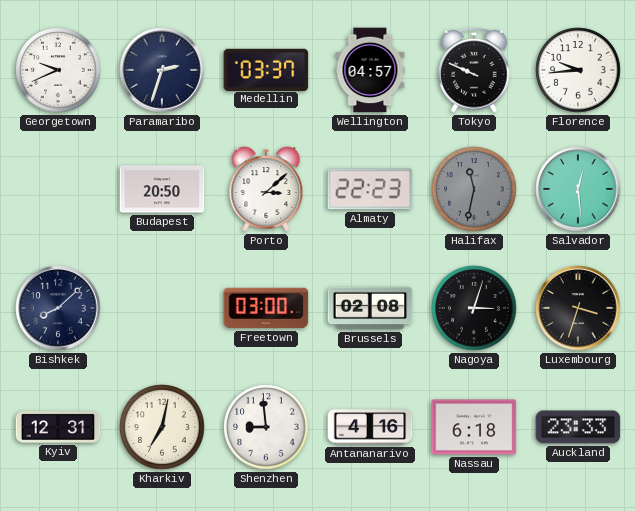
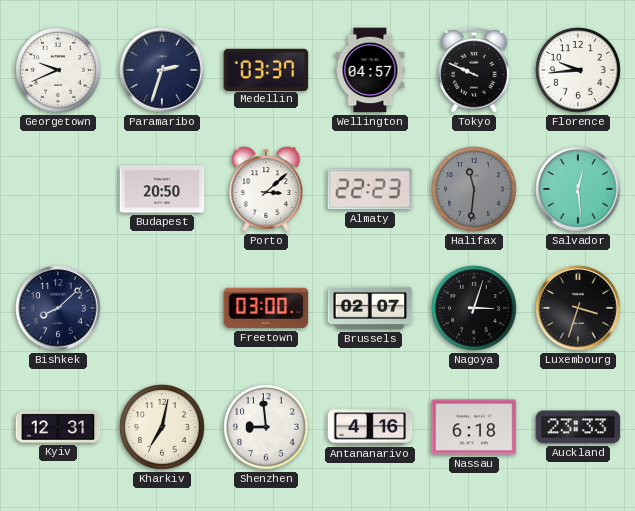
Halifax: 11:32 -> 11:31
Brussels: 02:08 -> 02:07
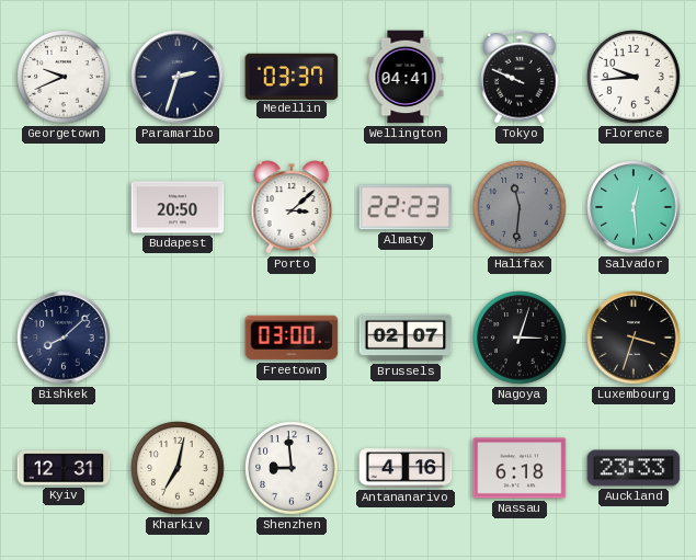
Wellington: 04:57 -> 04:41
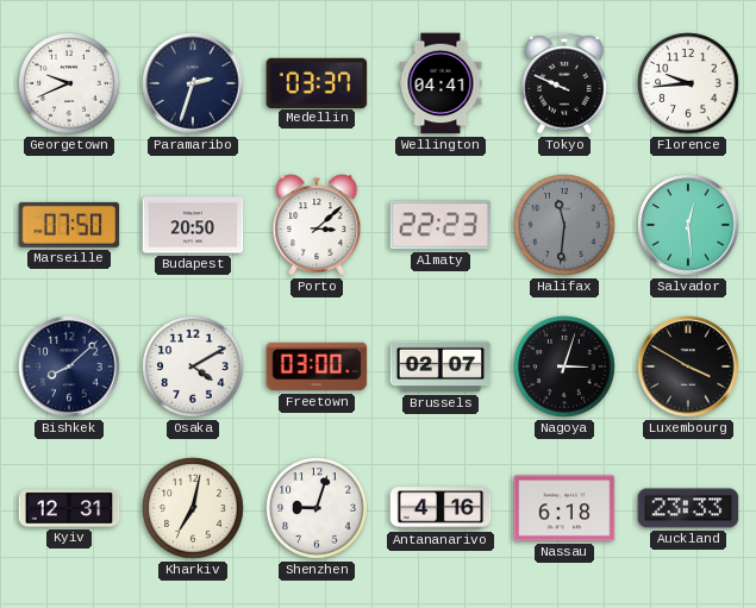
Marseille: none -> 07:50
Osaka: none -> 4:10
Luxembourg: 3:33 -> 3:50
Shenzhen: 8:59 -> 9:03
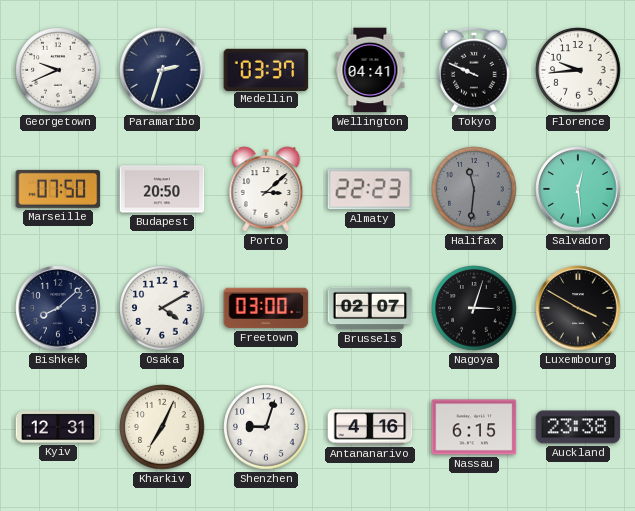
Kharkiv: 7:02 -> 7:04
Nassau: 6:18 -> 6:15
Auckland: 23:33 -> 23:38
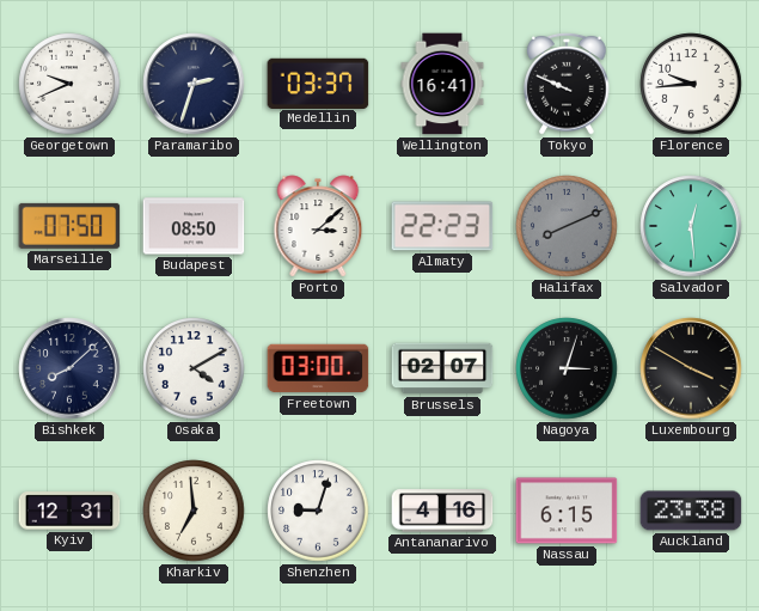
Wellington: 04:41 -> 16:41
Budapest: 20:50 -> 08:50
Halifax: 11:31 -> 8:11
Kharkiv: 7:04 -> 6:59
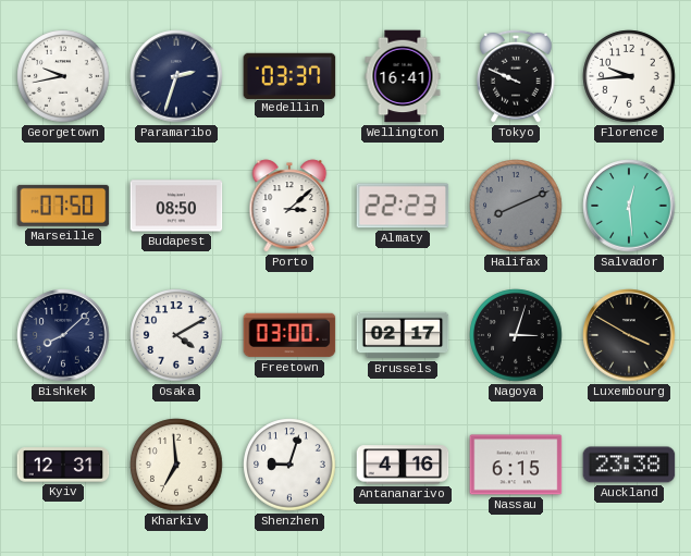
Georgetown: 9:41 -> 9:43
Brussels: 02:07 -> 02:17
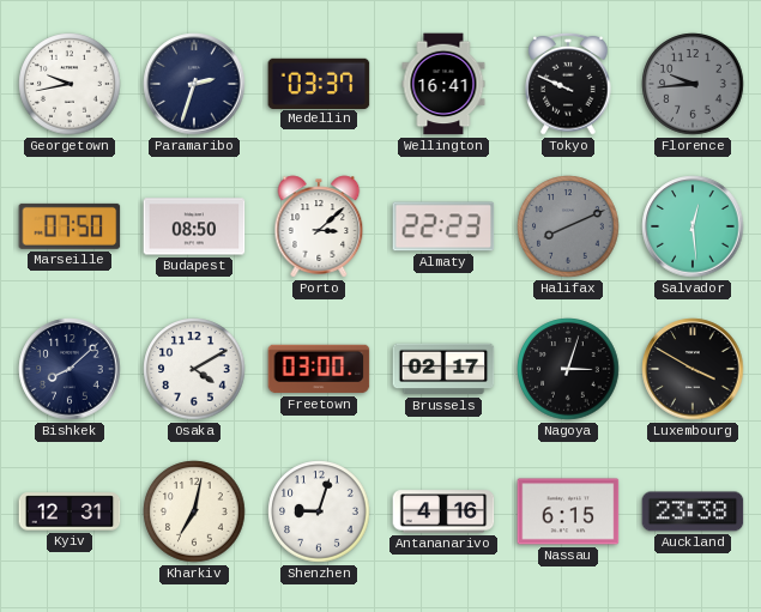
Florence dial: white -> grey
Kharkiv: 6:59 -> 7:02
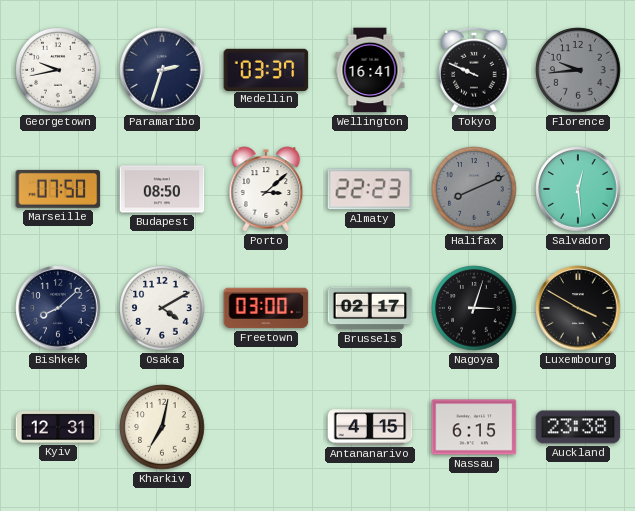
Shenzhen: 9:03 -> none
Antananarivo: 4:16 -> 4:15
